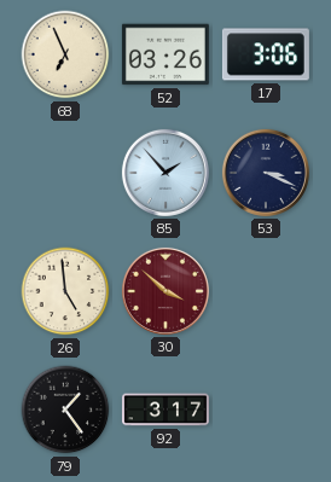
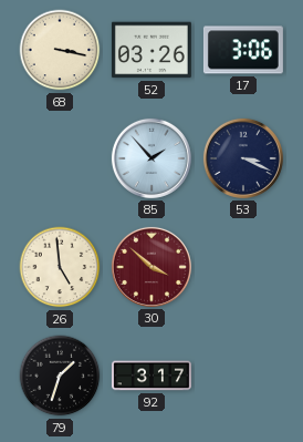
68: 6:56 -> 3:17
79: 1:24 -> 1:33
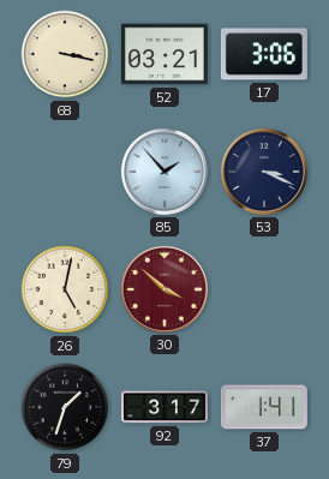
52: 03:26 -> 03:21
26: 4:59 -> 5:02
37: none -> 1:41
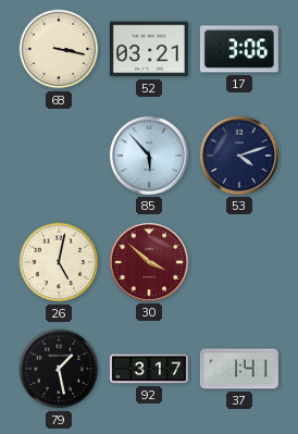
85: 1:53 -> 5:53
53: 3:19 -> 4:12
79: 1:33 -> 1:28
